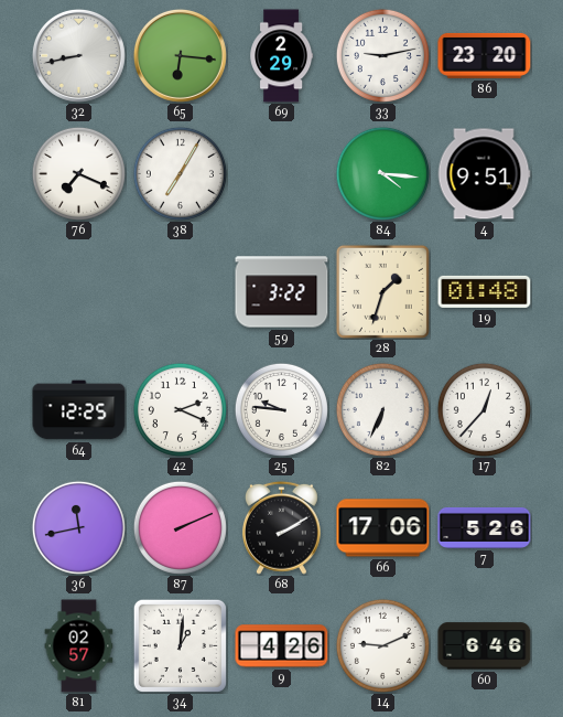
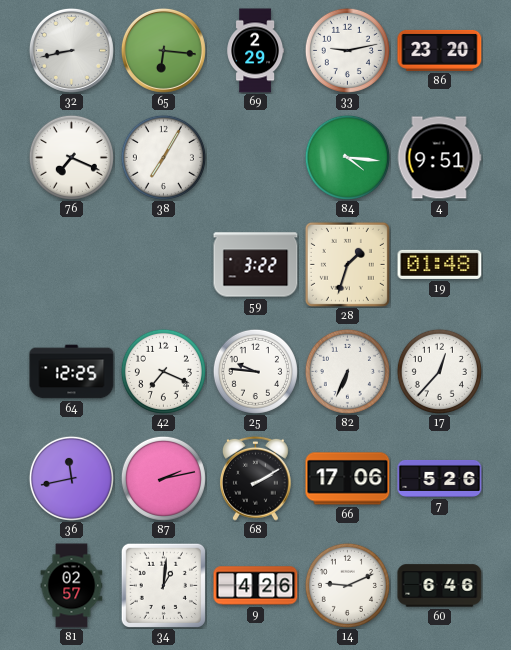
42: 2:19 -> 7:19
87: 2:11 -> 2:13
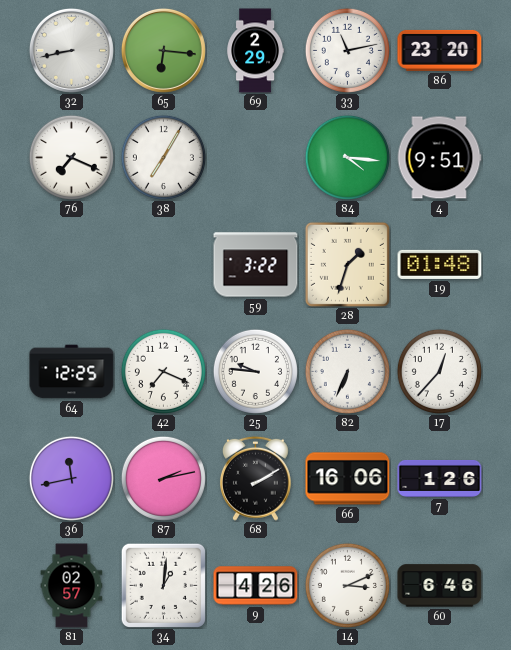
33: 9:13 -> 11:13
66: 17:06 -> 16:06
7: 5:26 -> 1:26
14: 9:11 -> 3:11
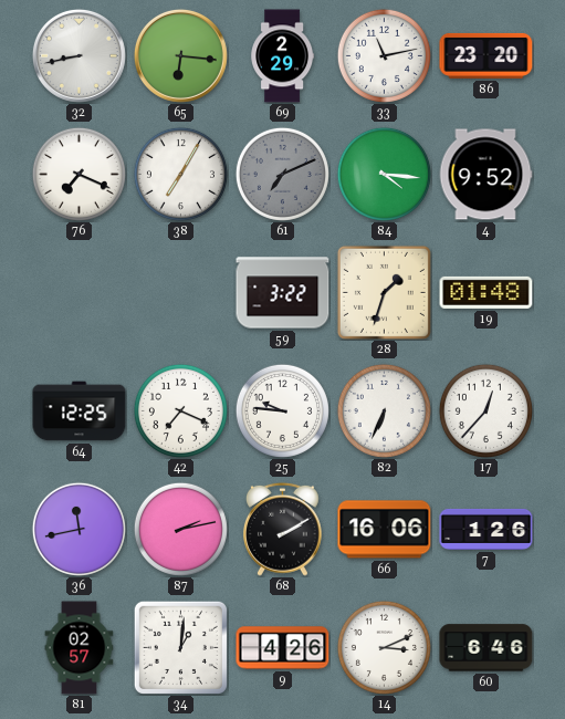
61: none -> 7:11
4: 9:51 -> 9:52
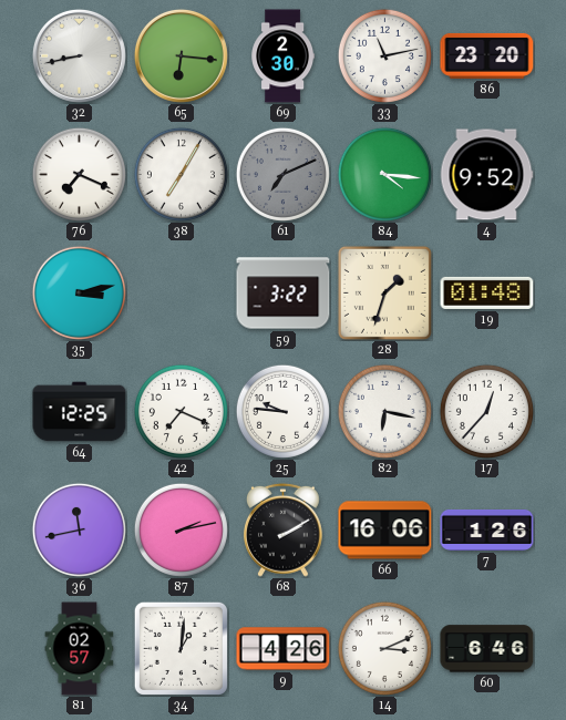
69: 2:29 -> 2:30
35: none -> 3:13
82: 6:34 -> 6:17
